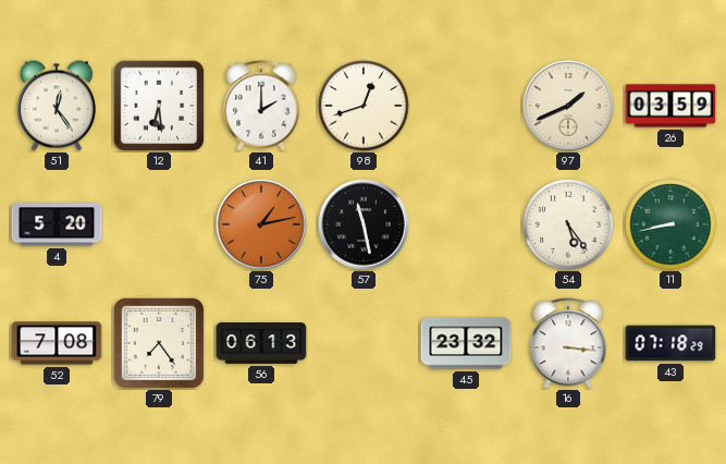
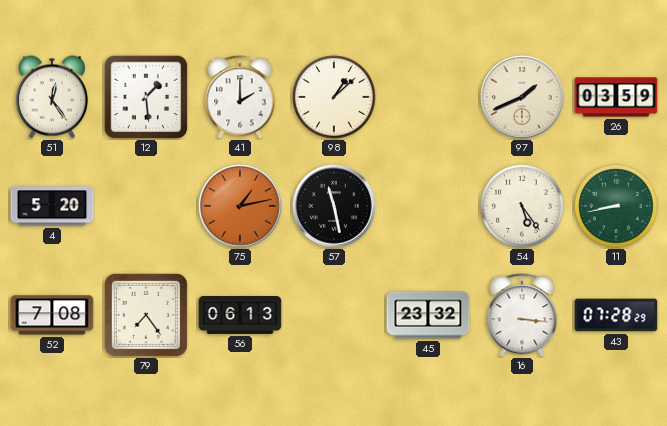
12: 6:29 -> 1:29
98: 12:42 -> 1:08
43: 07:18 -> 07:28
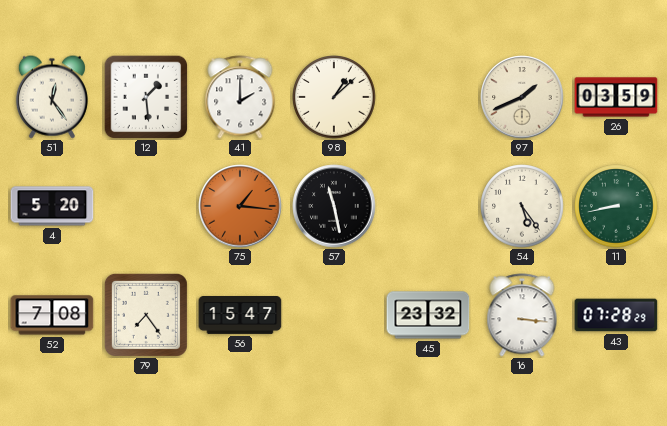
75: 1:13 -> 1:16
56: 06:13 -> 15:47
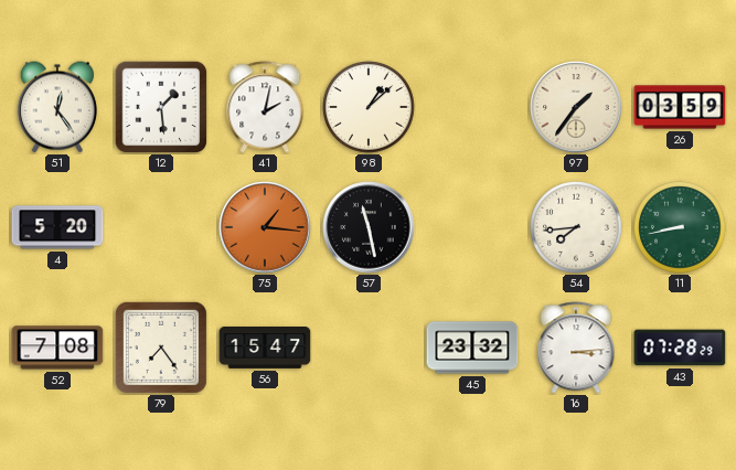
41: 2:00 -> 2:02
97: 1:41 -> 1:36
54: 5:24 -> 7:44
16: 3:16 -> 3:14
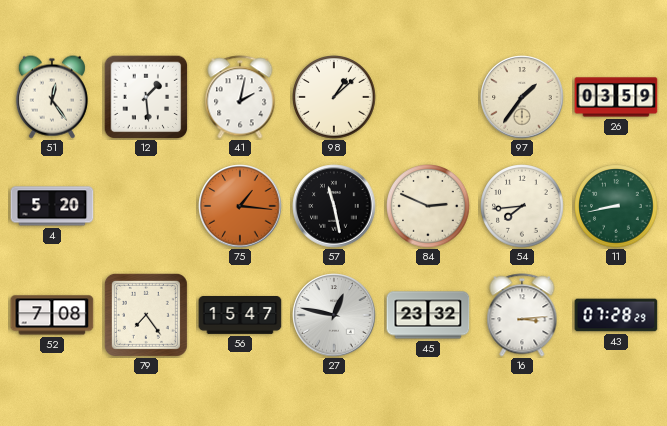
84: none -> 2:49
27: none -> 12:47
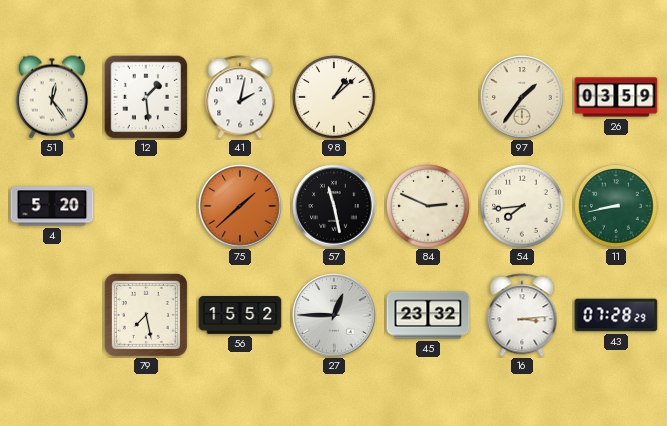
75: 1:16 -> 1:38
52: 7:08 -> none
79: 7:24 -> 7:28
56: 15:47 -> 15:52
27: 12:47 -> 12:45
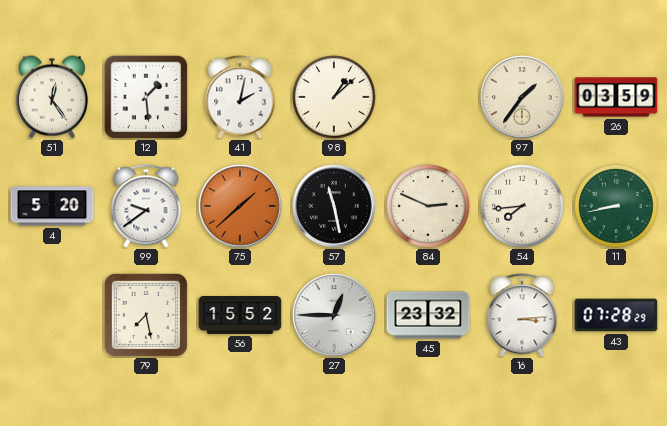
99: none -> 9:39
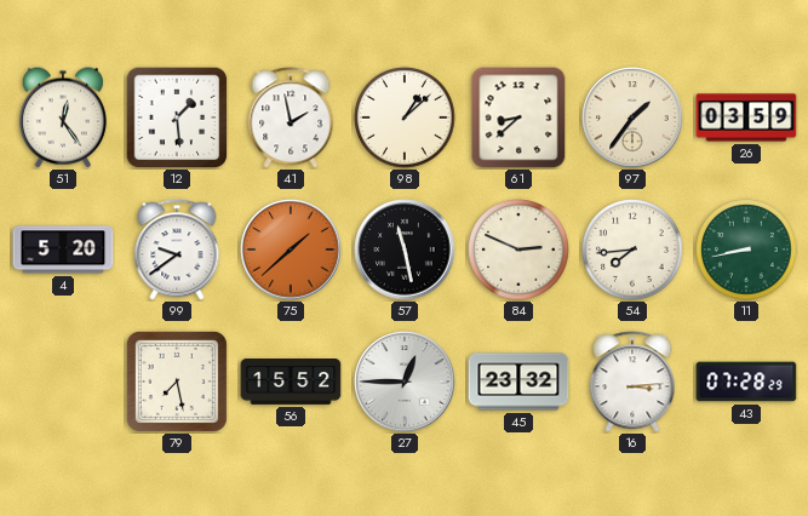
41: 2:02 -> 1:58
61: none -> 8:38
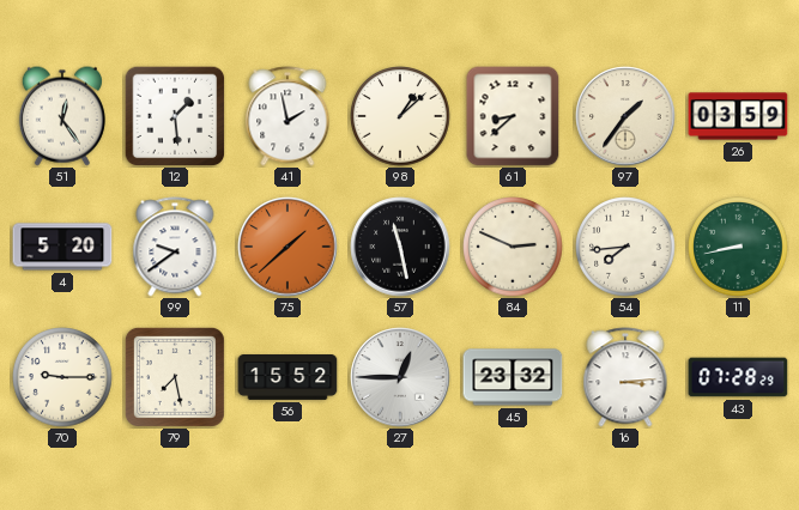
70: none -> 9:15
